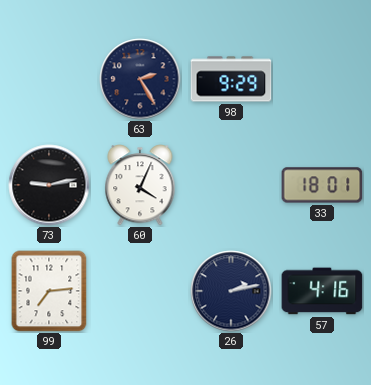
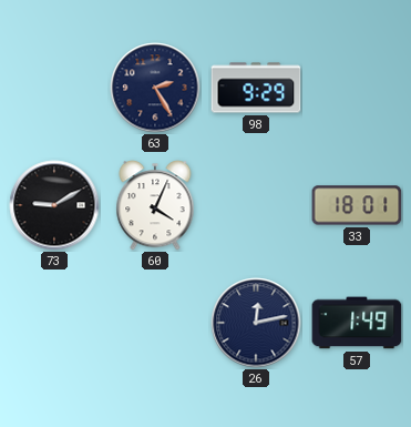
73: 9:13 -> 9:10
99: 7:14 -> none
26: 2:13 -> 12:13
57: 4:16 -> 1:49
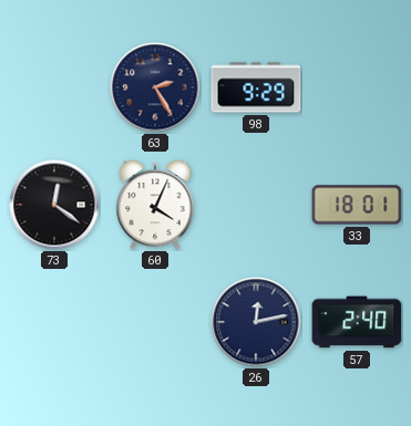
73: 9:10 -> 12:21
57: 1:49 -> 2:40
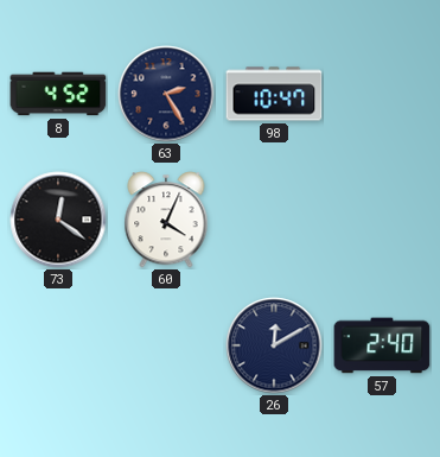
8: none -> 4:52
98: 9:29 -> 10:47
33: 18:01 -> none
26: 12:13 -> 12:10
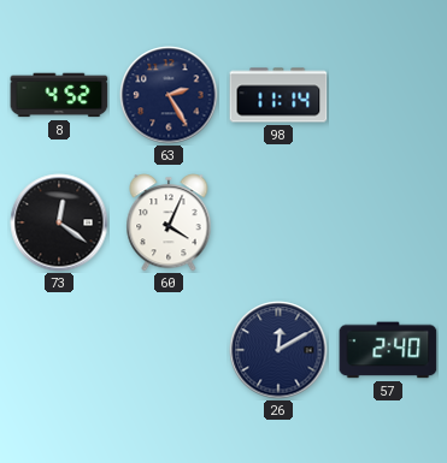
98: 10:47 -> 11:14
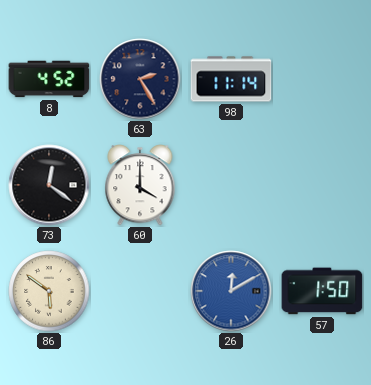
60: 4:04 -> 4:00
86: none -> 5:51
26 dial: navy -> blue
57: 2:40 -> 1:50
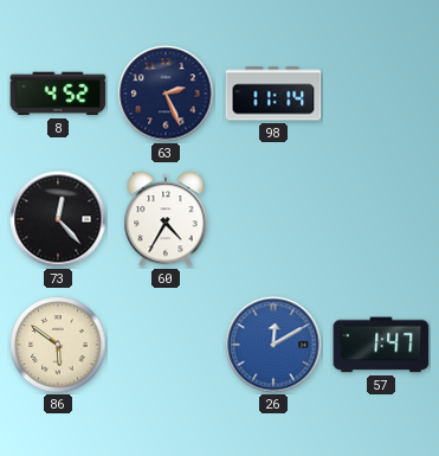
63: 2:25 -> 2:26
73: 12:21 -> 12:23
60: 4:00 -> 4:35
57: 1:50 -> 1:47
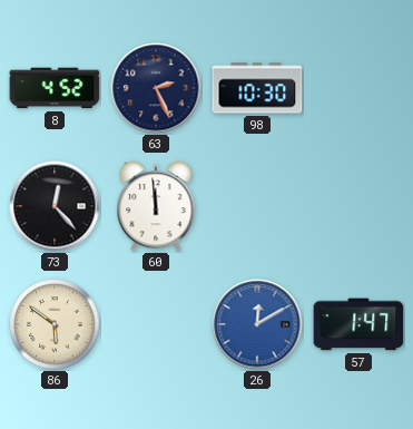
98: 11:14 -> 10:30
60: 4:35 -> 11:59
